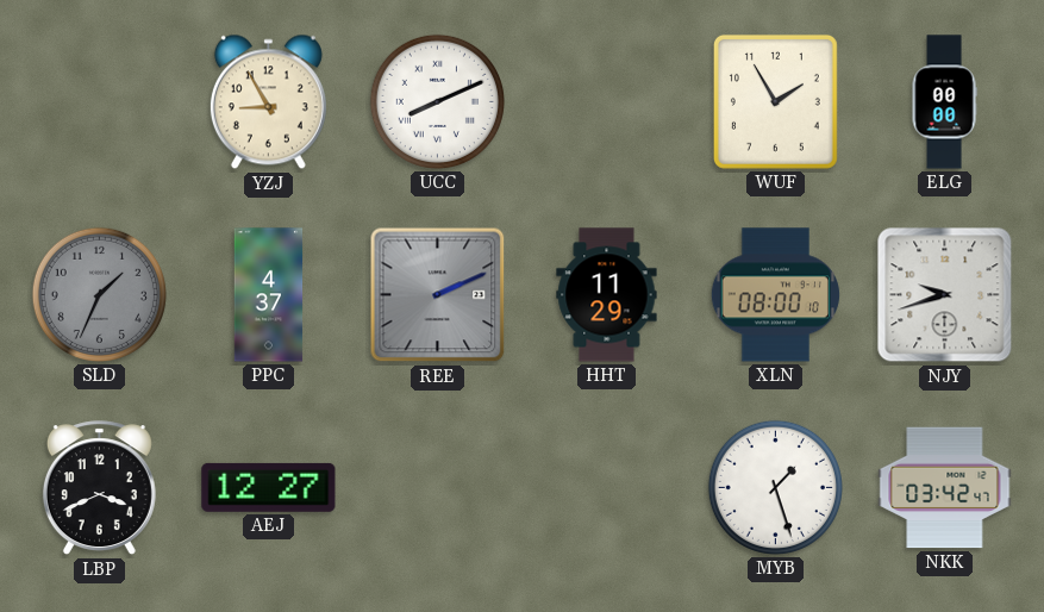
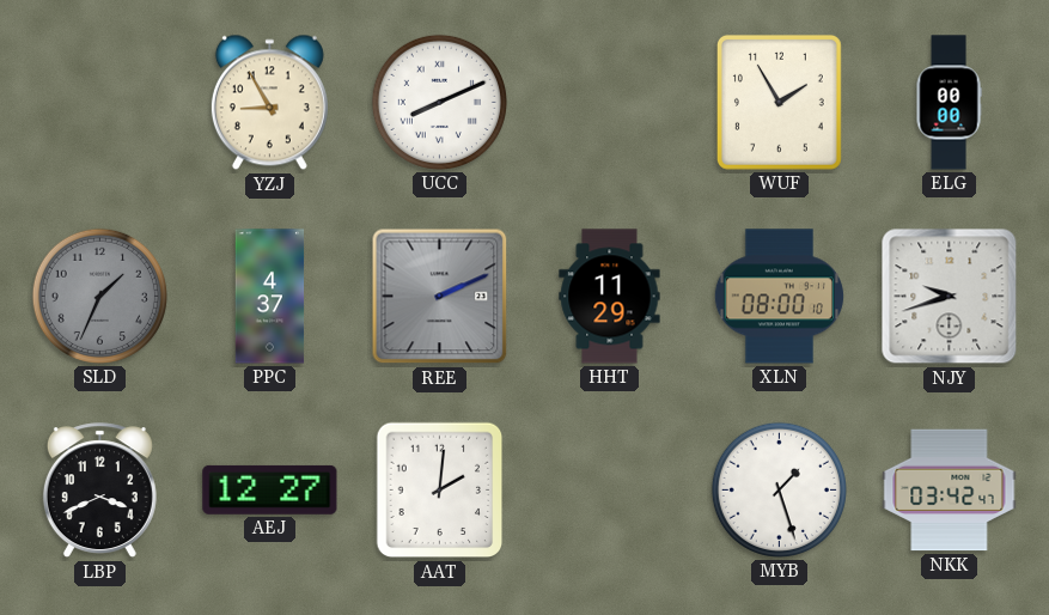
AAT: none -> 2:01
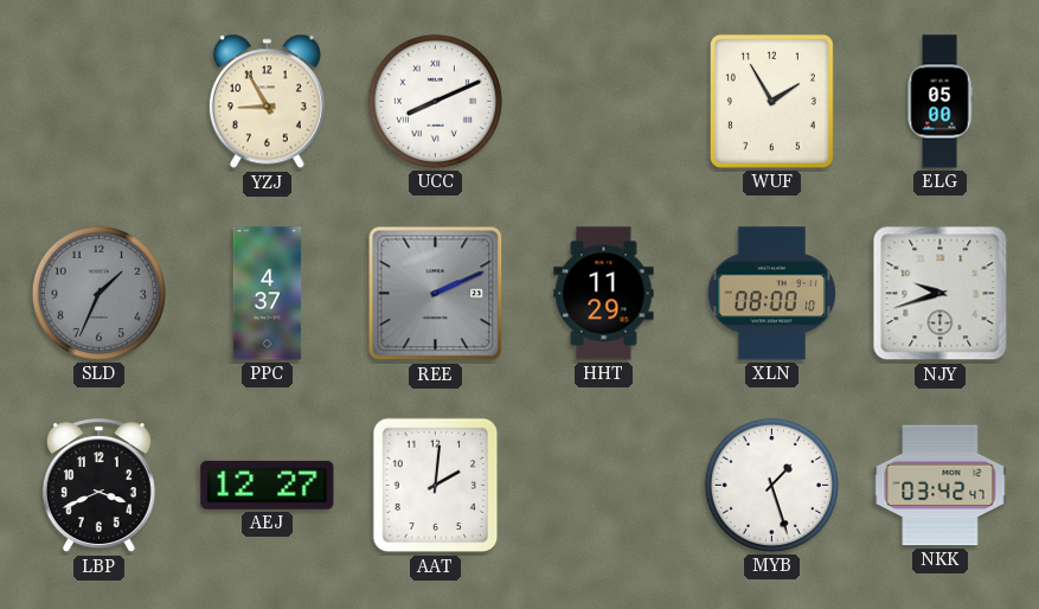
ELG: 00:00 -> 05:00
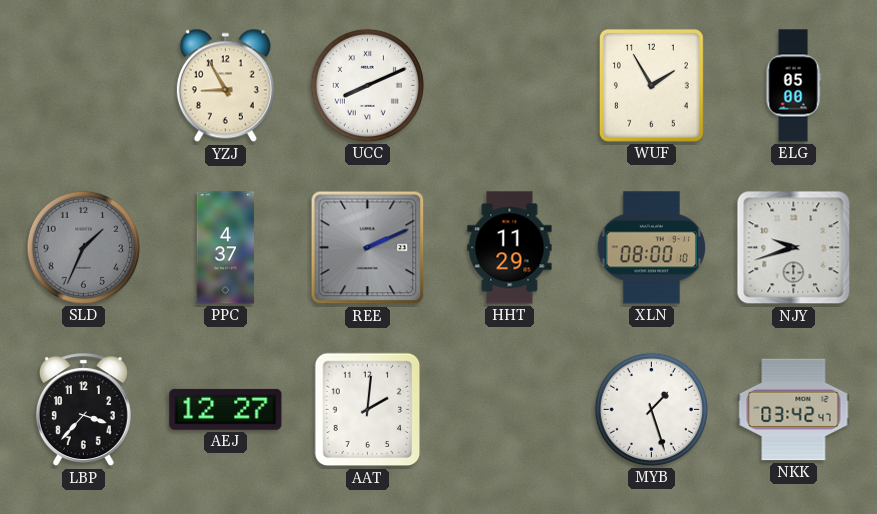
LBP: 3:41 -> 3:37
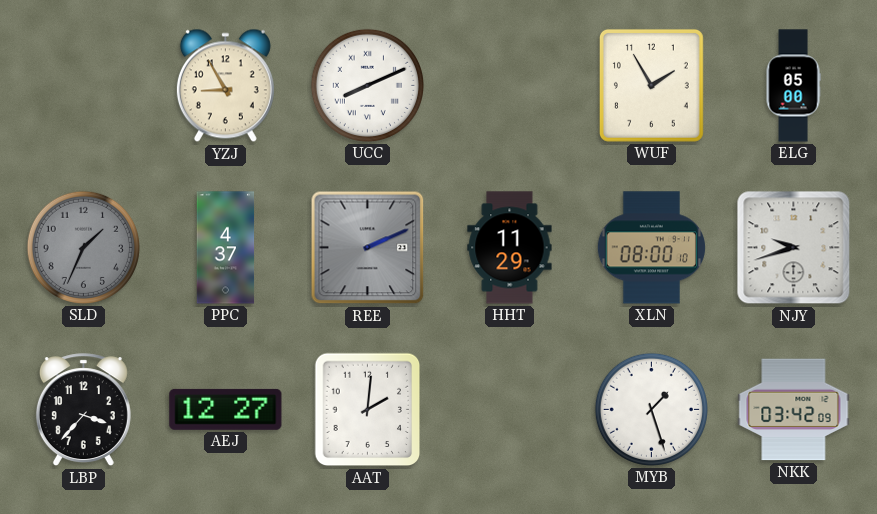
NKK: 03:42:47 -> 03:42:09
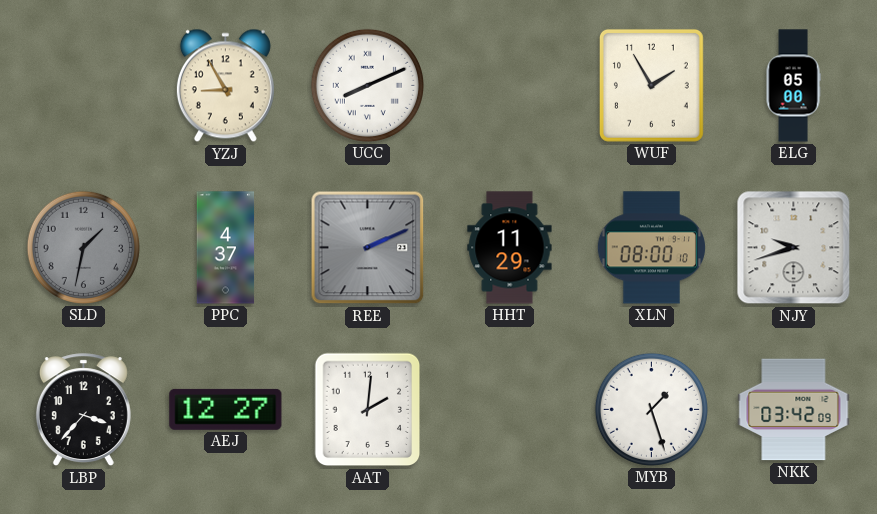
SLD: 1:34 -> 1:32
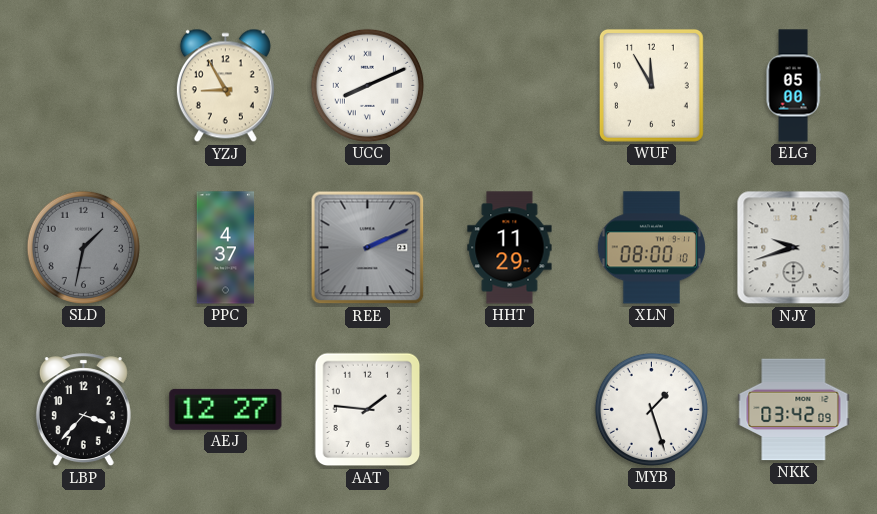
WUF: 1:55 -> 11:55
AAT: 2:01 -> 1:46
